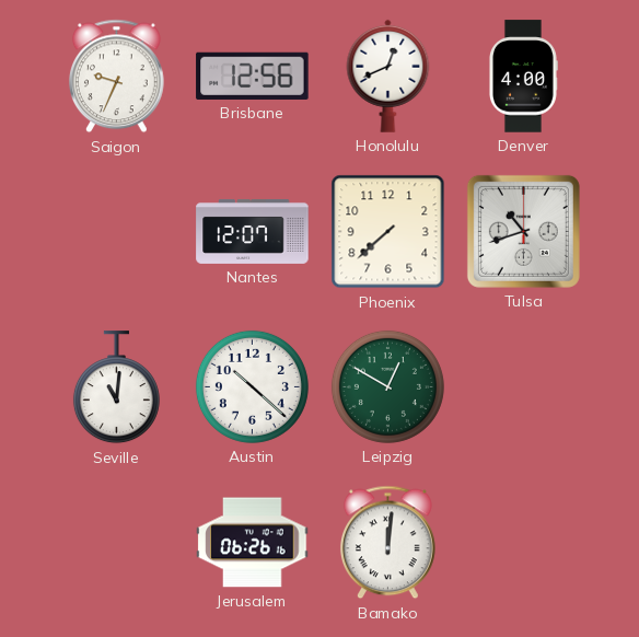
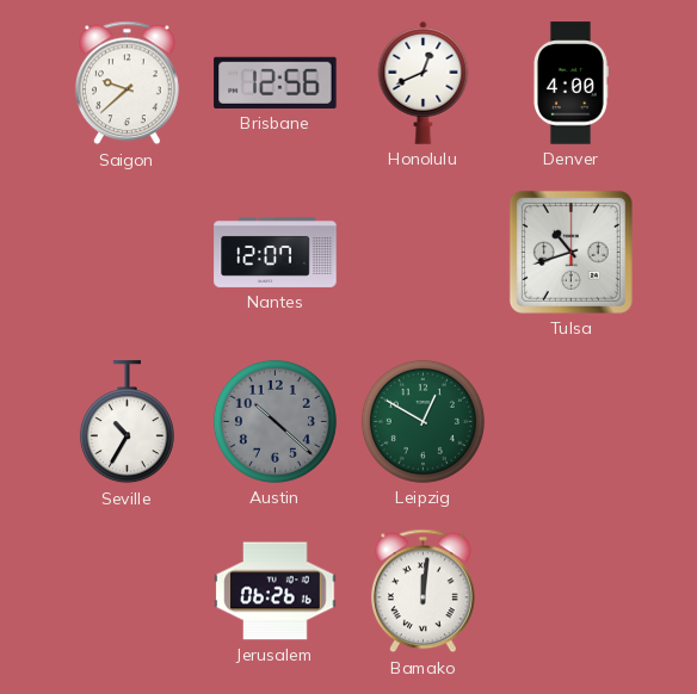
Saigon: 9:34 -> 9:38
Phoenix: 7:38 -> none
Seville: 11:01 -> 10:35
Austin dial: white -> grey
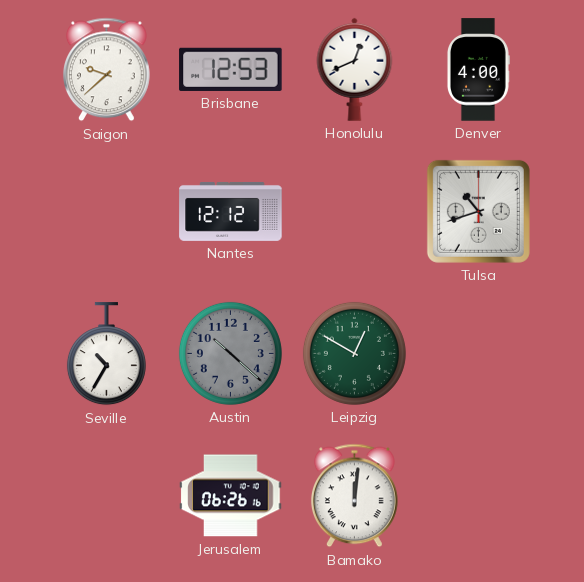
Brisbane: 12:56 -> 12:53
Nantes: 12:07 -> 12:12
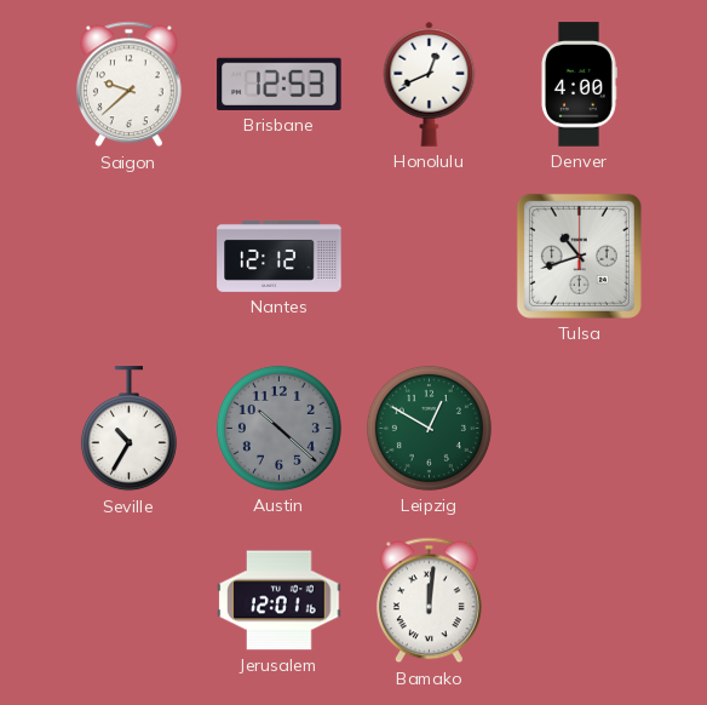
Jerusalem: 06:26 -> 12:01
